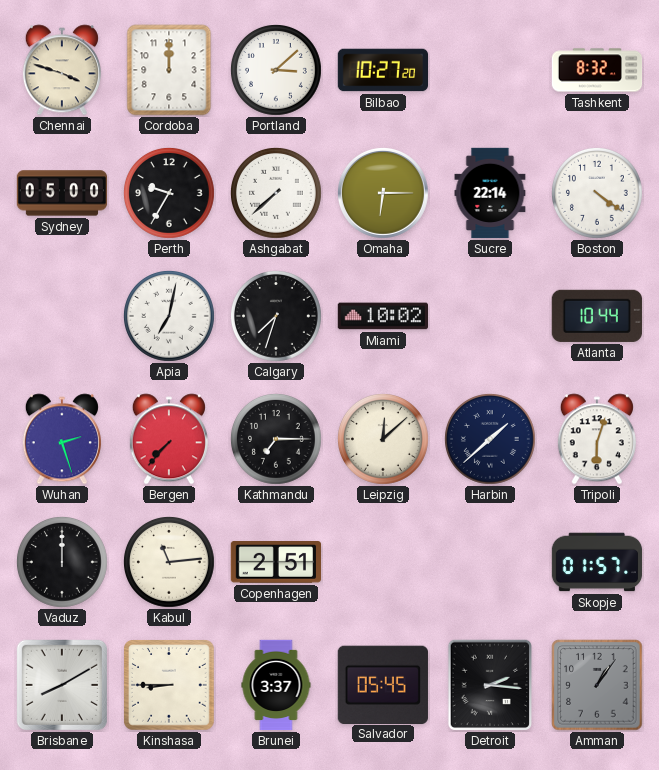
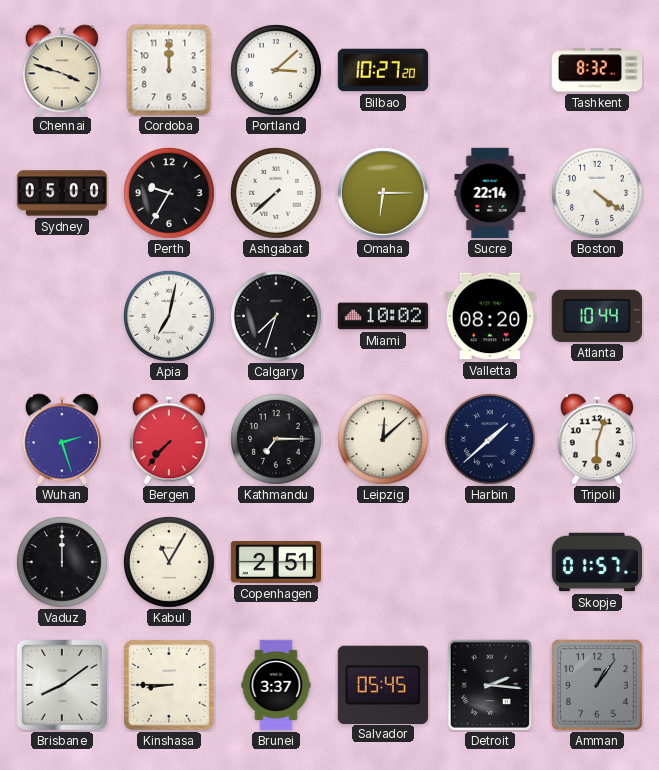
Valletta: none -> 08:20
Kabul: 11:14 -> 11:05
Brisbane: 8:10 -> 8:09
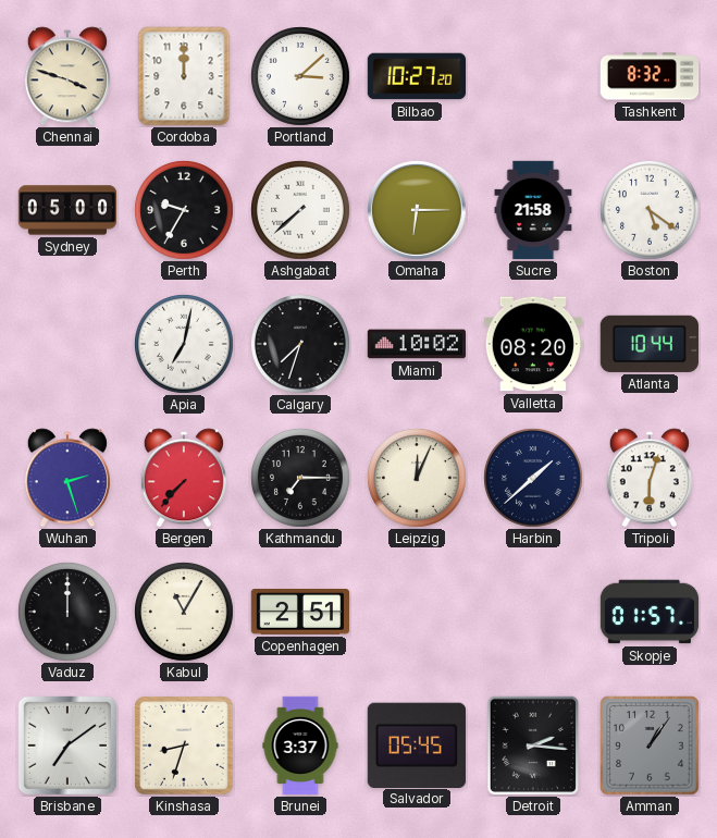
Sucre: 22:14 -> 21:58
Boston: 4:21 -> 5:21
Leipzig: 12:08 -> 12:04
Brisbane: 8:09 -> 7:09
Kinshasa: 8:45 -> 8:33
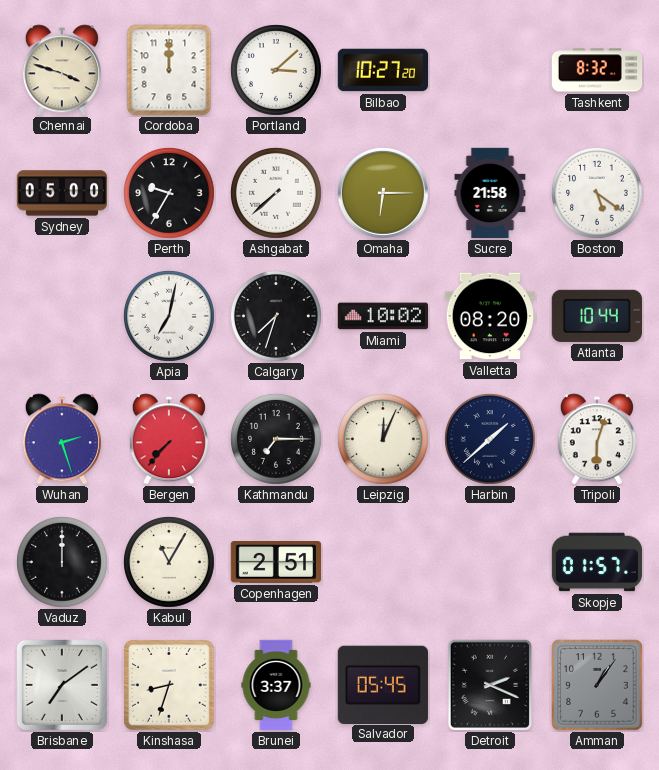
Detroit: 2:16 -> 2:19
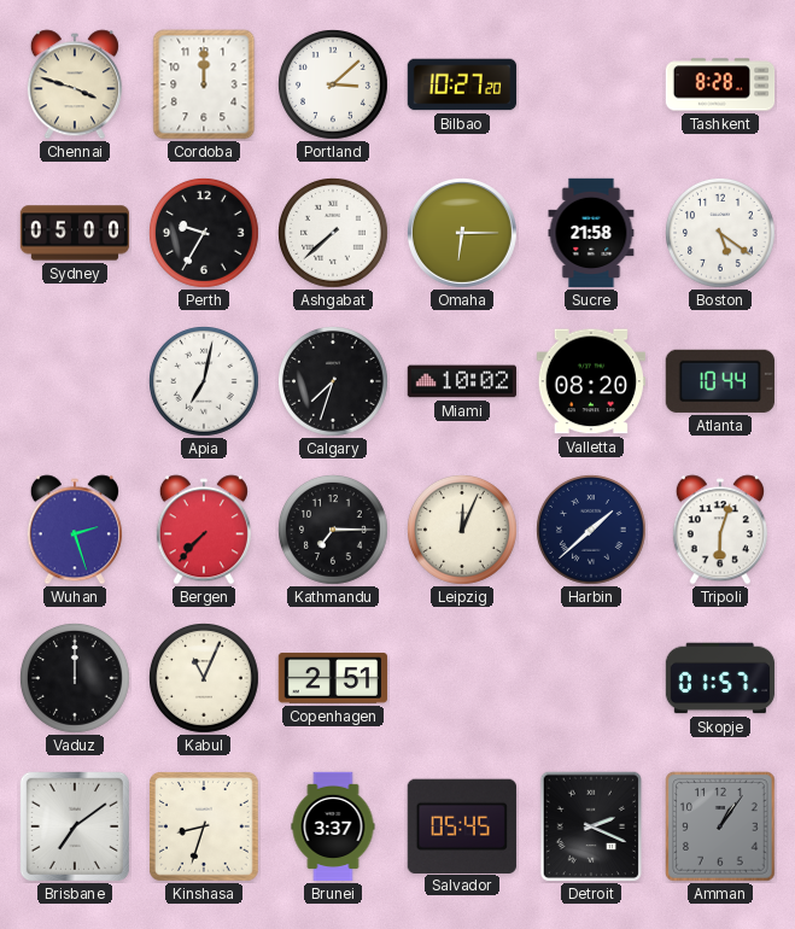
Tashkent: 8:32 -> 8:28
Kabul: 11:05 -> 11:04
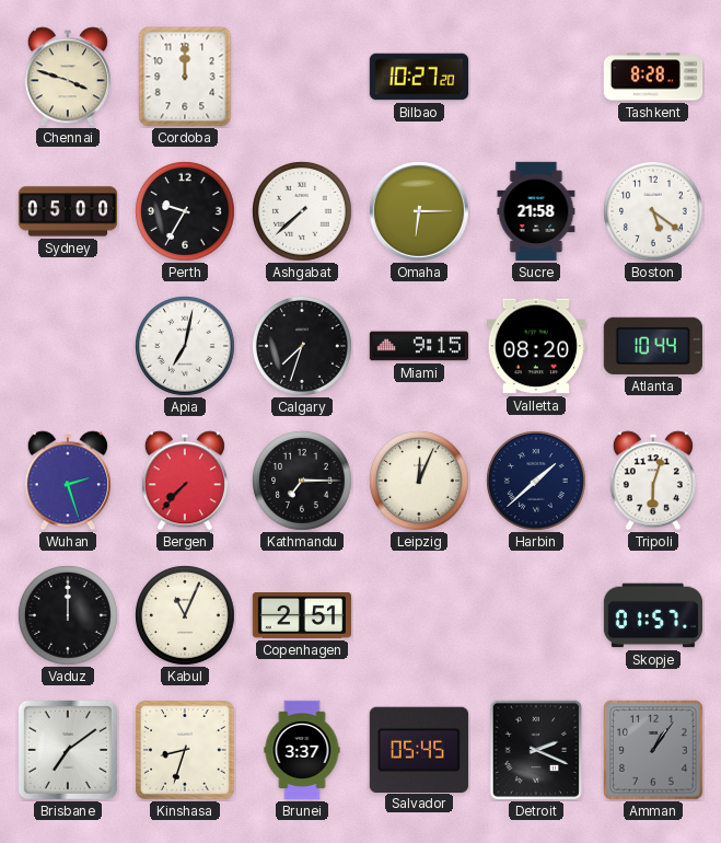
Portland: 3:08 -> none
Miami: 10:02 -> 9:15
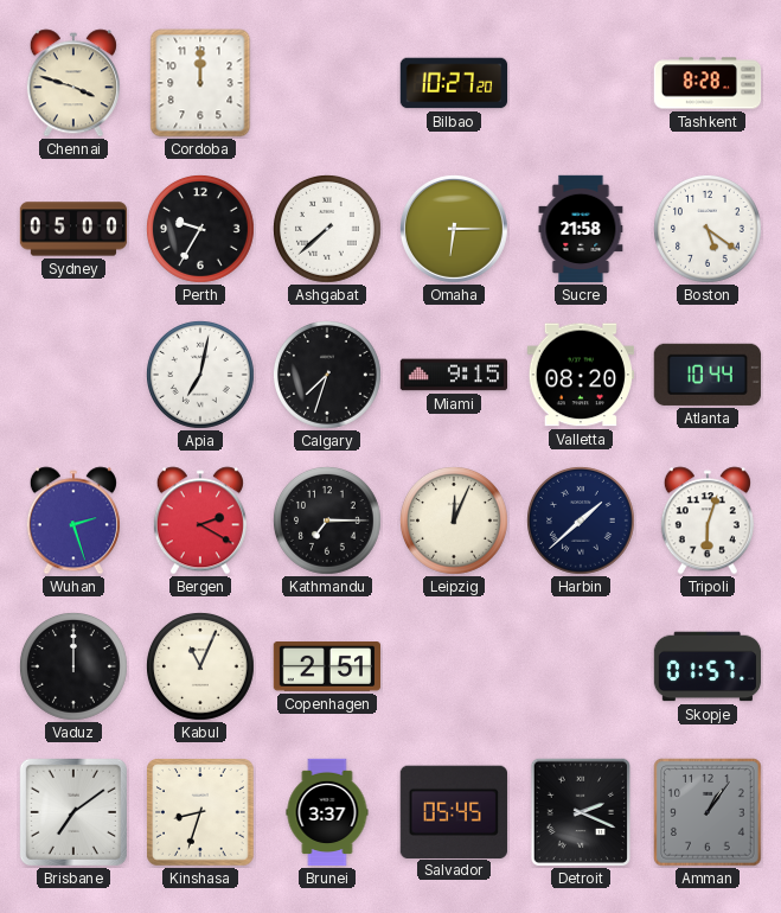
Bergen: 7:37 -> 2:20
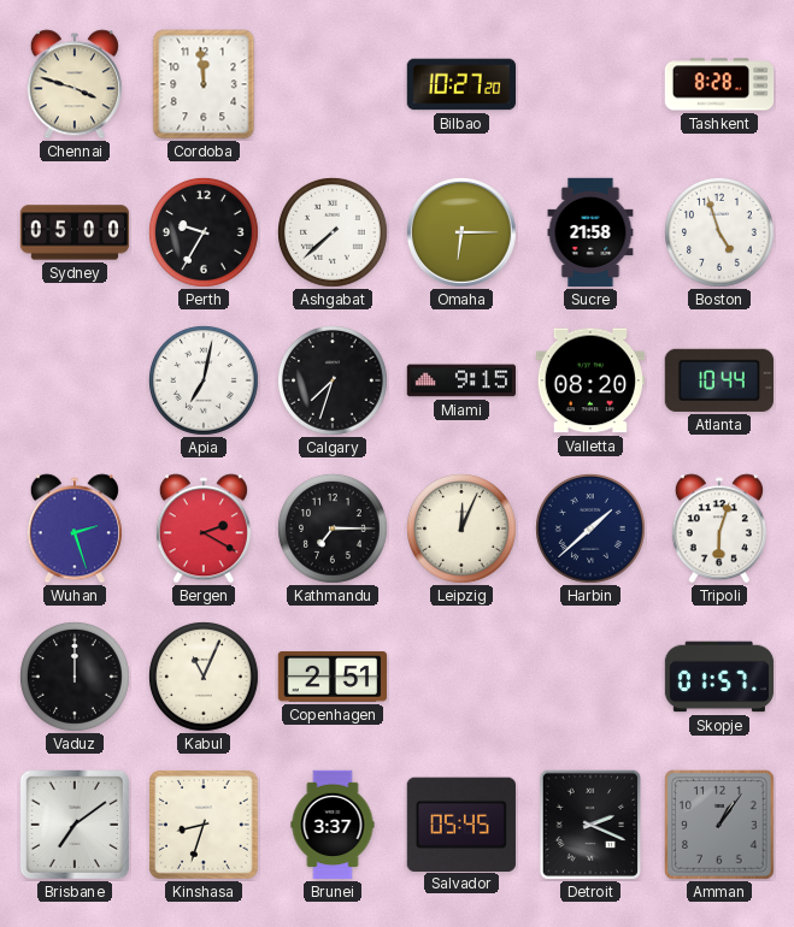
Cordoba: 12:00 -> 11:59
Boston: 5:21 -> 4:57
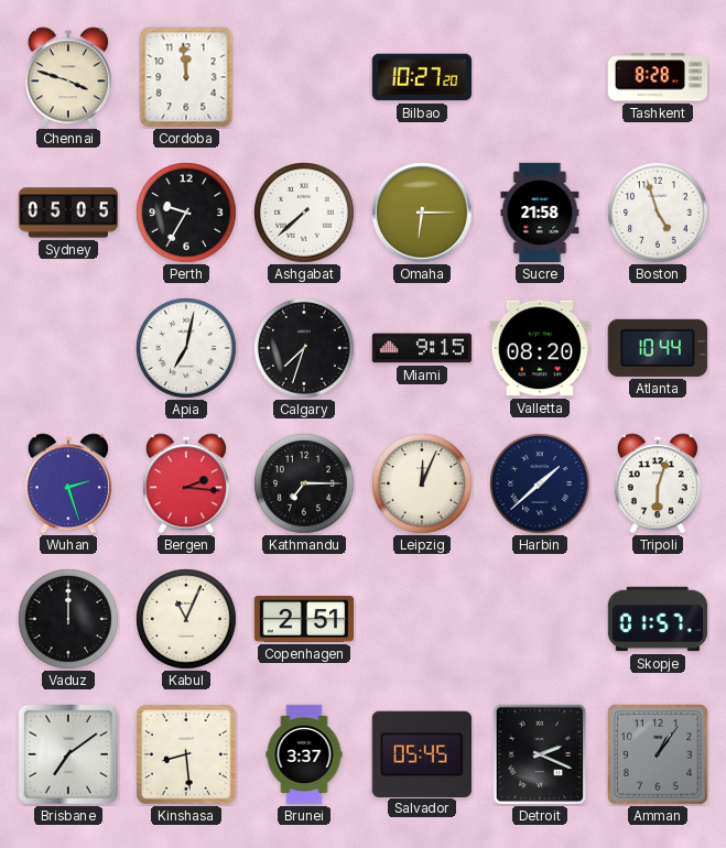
Sydney: 05:00 -> 05:05
Bergen: 2:20 -> 2:16
Kinshasa: 8:33 -> 8:29
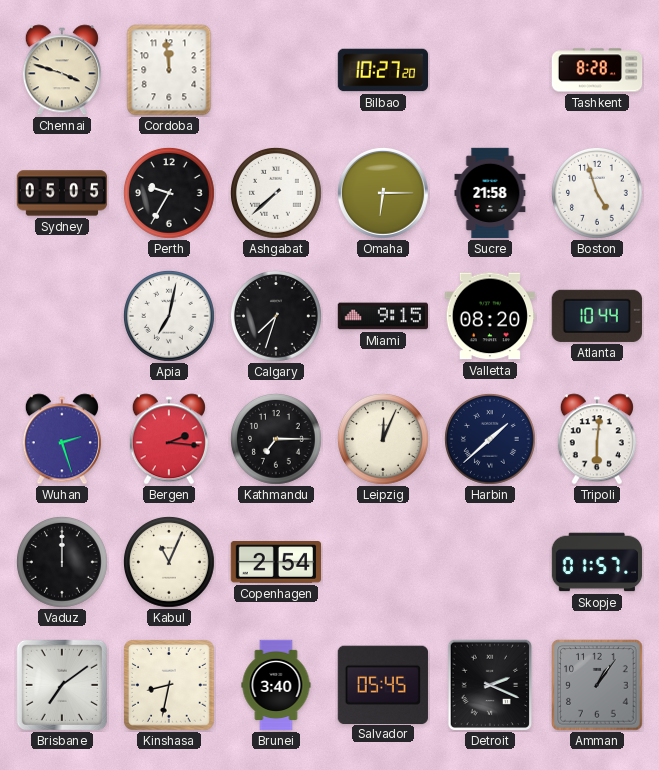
Tripoli: 6:03 -> 6:01
Copenhagen: 2:51 -> 2:54
Kinshasa: 8:29 -> 8:32
Brunei: 3:37 -> 3:40
